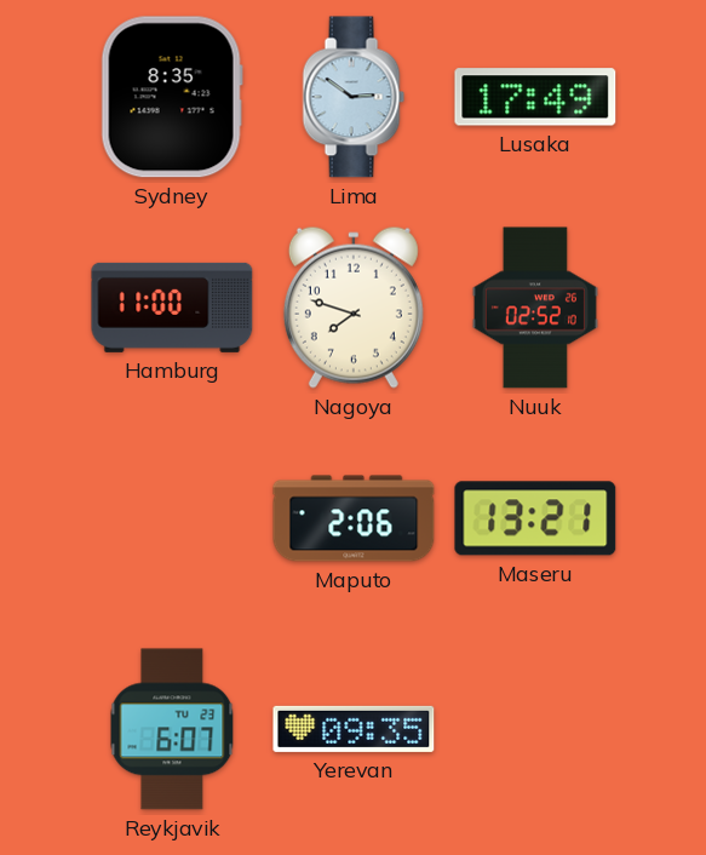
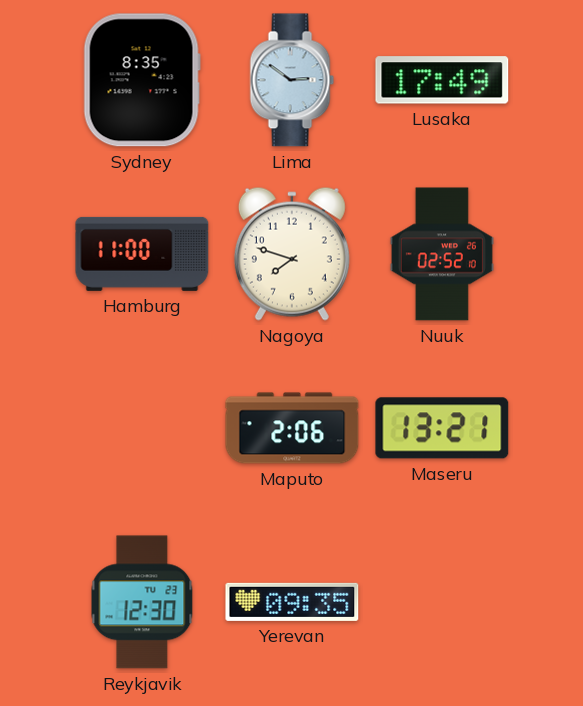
Reykjavik: 6:07 -> 12:30
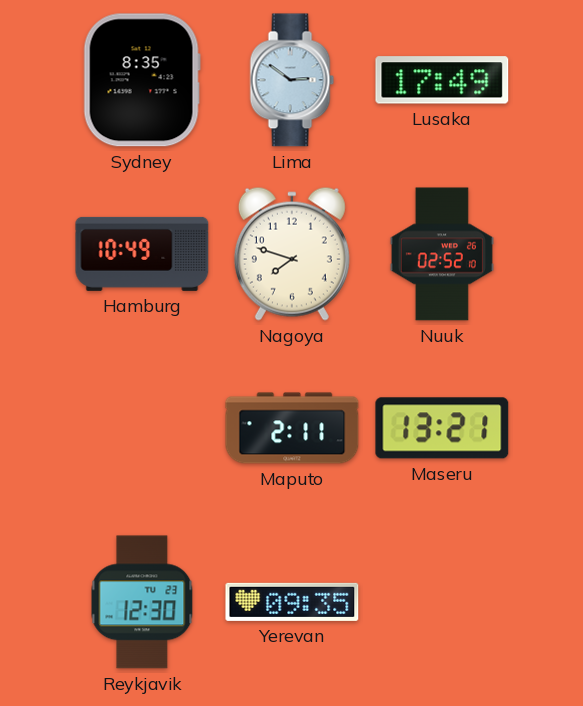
Hamburg: 11:00 -> 10:49
Maputo: 2:06 -> 2:11
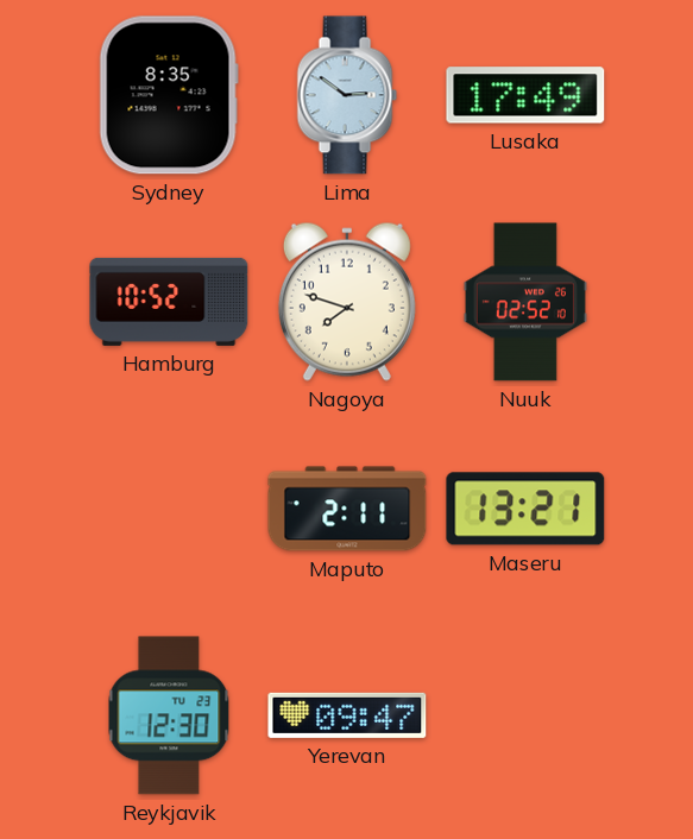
Hamburg: 10:49 -> 10:52
Yerevan: 09:35 -> 09:47
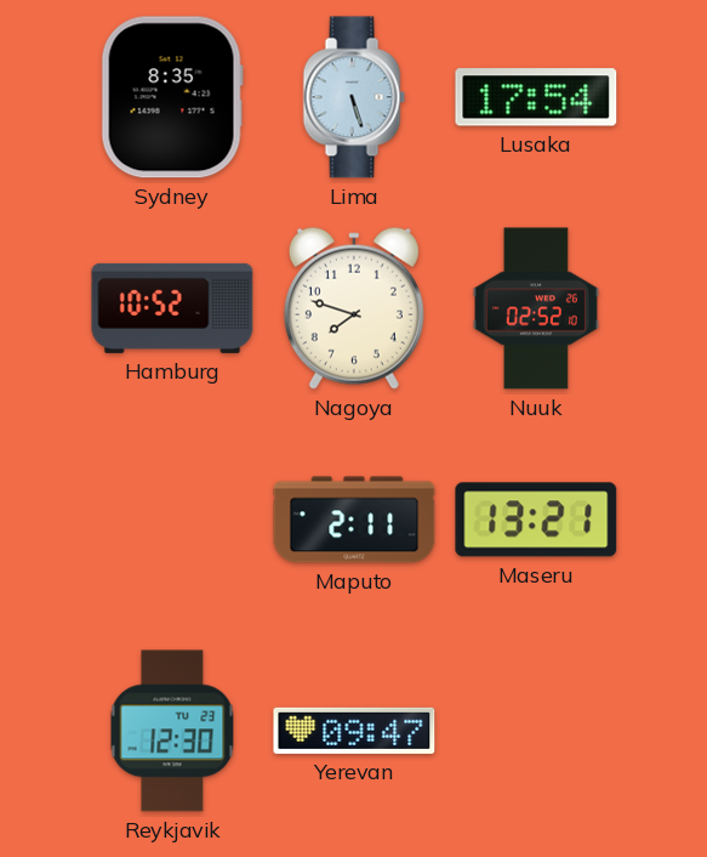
Lima: 2:51 -> 5:27
Lusaka: 17:49 -> 17:54
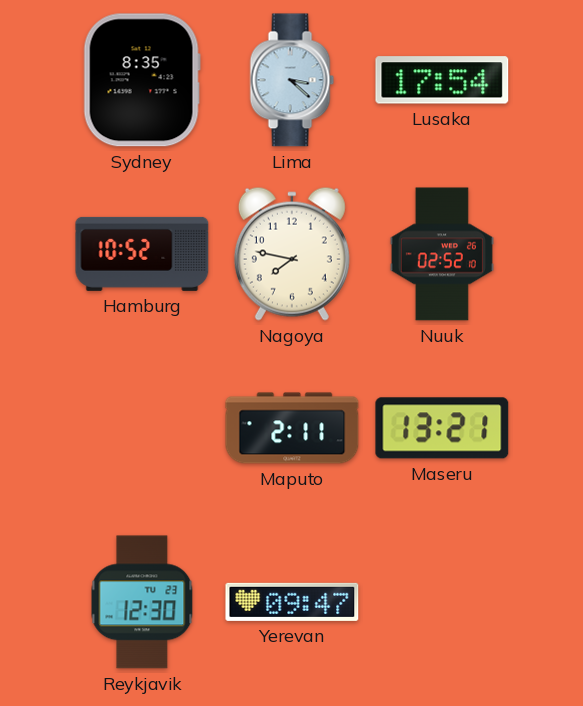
Lima: 5:27 -> 3:22
Nagoya: 7:48 -> 7:47
